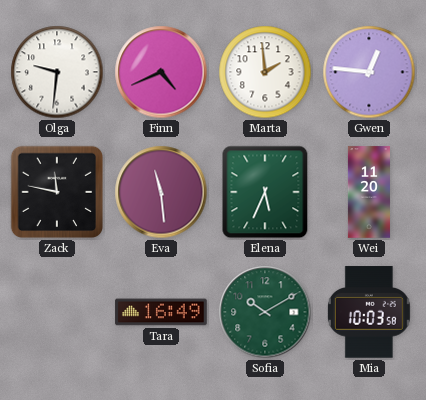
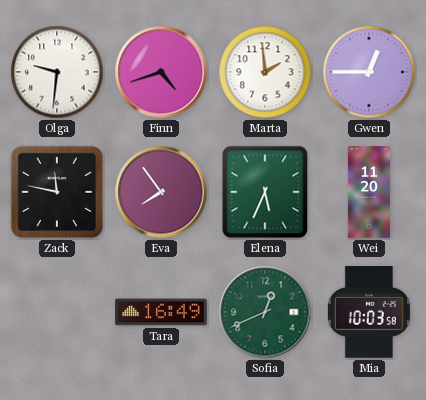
Finn: 4:41 -> 4:42
Gwen: 12:46 -> 12:45
Eva: 11:29 -> 7:54
Sofia: 10:10 -> 12:41
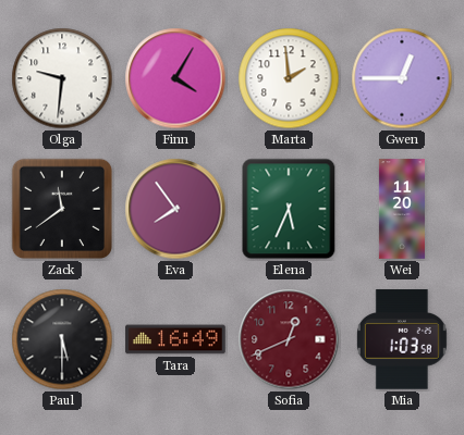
Finn: 4:42 -> 4:05
Zack: 11:47 -> 11:39
Paul: none -> 5:30
Sofia dial: green -> burgundy
Mia: 10:03 -> 1:03
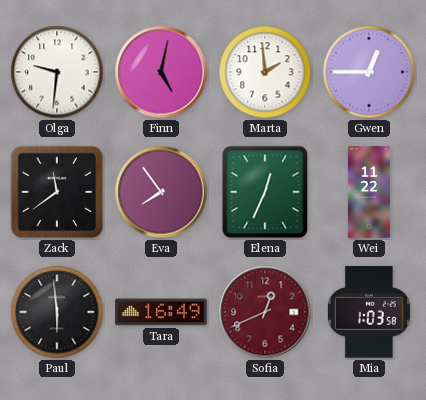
Finn: 4:05 -> 5:02
Elena: 5:34 -> 12:34
Wei: 11:20 -> 11:22
Paul: 5:30 -> 5:59
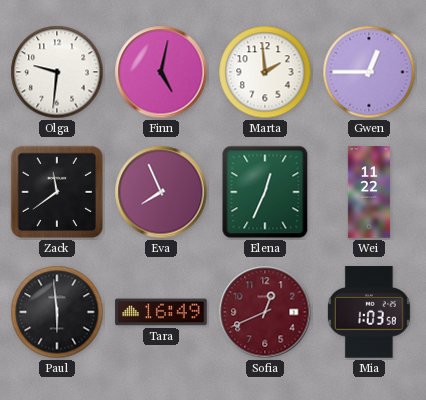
Eva: 7:54 -> 7:56
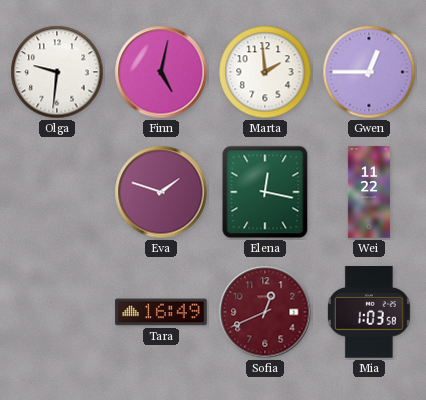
Zack: 11:39 -> none
Eva: 7:56 -> 1:48
Elena: 12:34 -> 12:17
Paul: 5:59 -> none
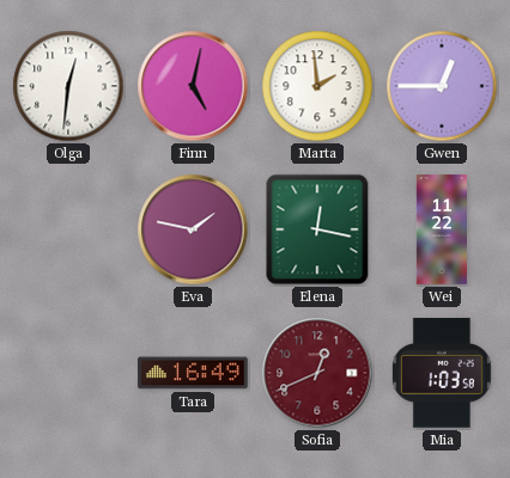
Olga: 9:31 -> 12:31
Eva: 1:48 -> 1:47
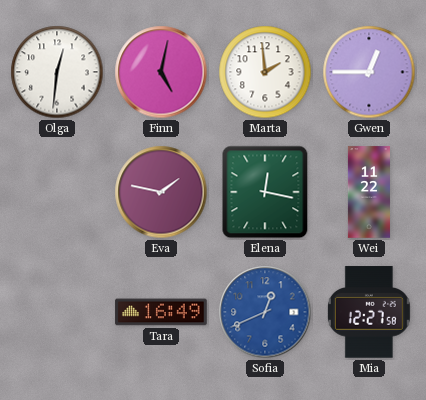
Sofia dial: burgundy -> blue
Mia: 1:03 -> 12:27
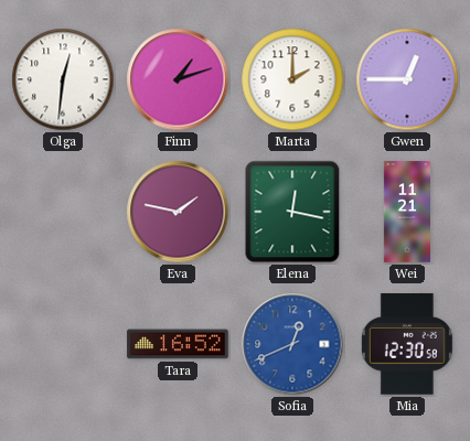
Finn: 5:02 -> 1:12
Marta: 1:59 -> 2:00
Wei: 11:22 -> 11:21
Tara: 16:49 -> 16:52
Mia: 12:27 -> 12:30
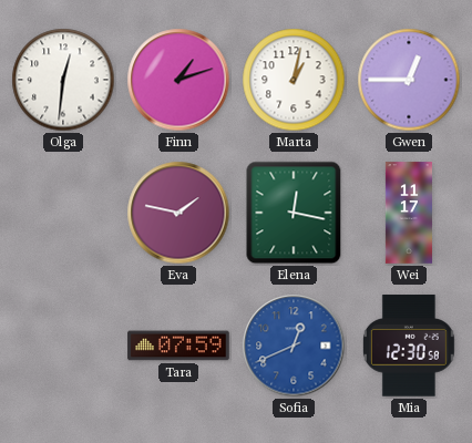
Marta: 2:00 -> 1:02
Wei: 11:21 -> 11:17
Tara: 16:52 -> 07:59
